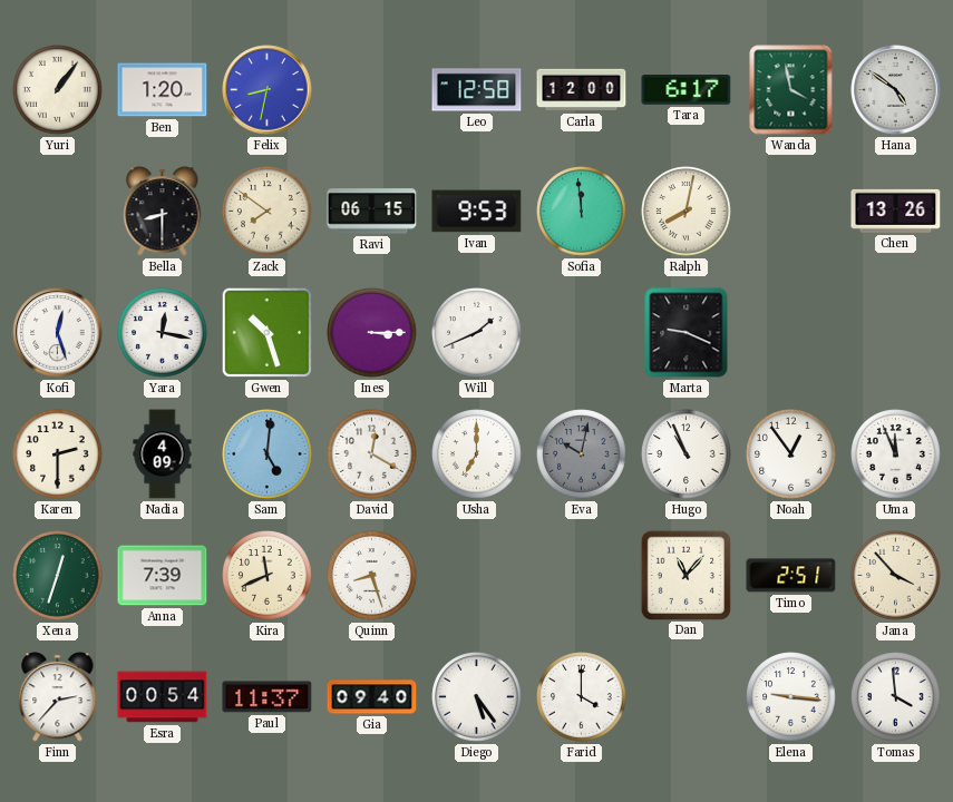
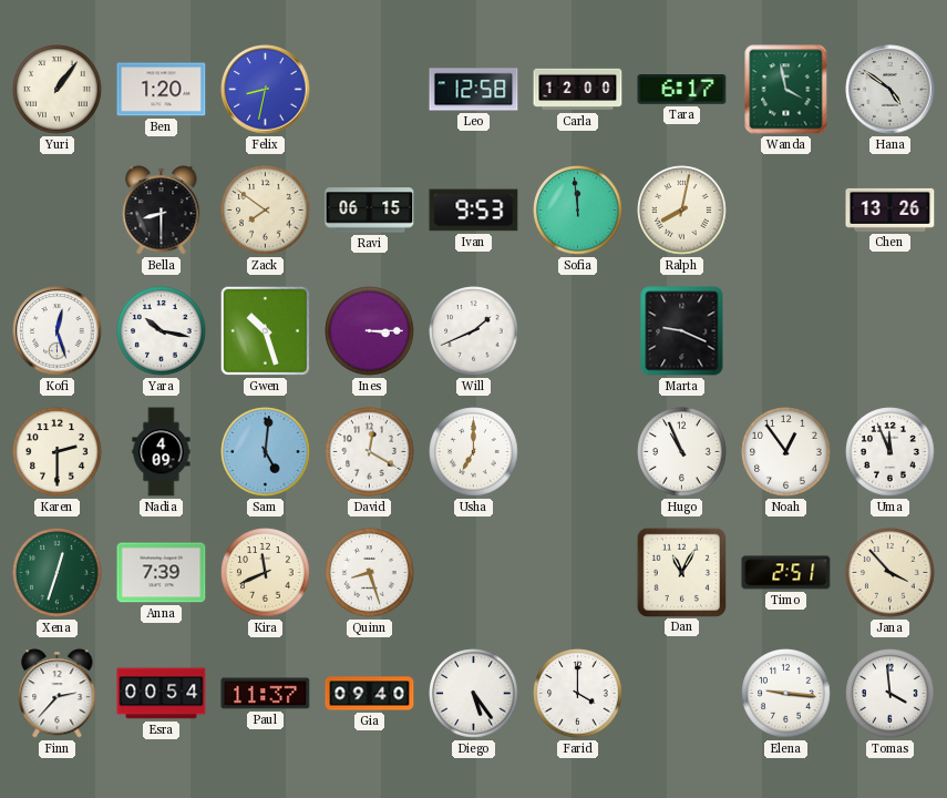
Yara: 12:17 -> 10:17
Eva: 10:02 -> none
Dan: 11:07 -> 11:05
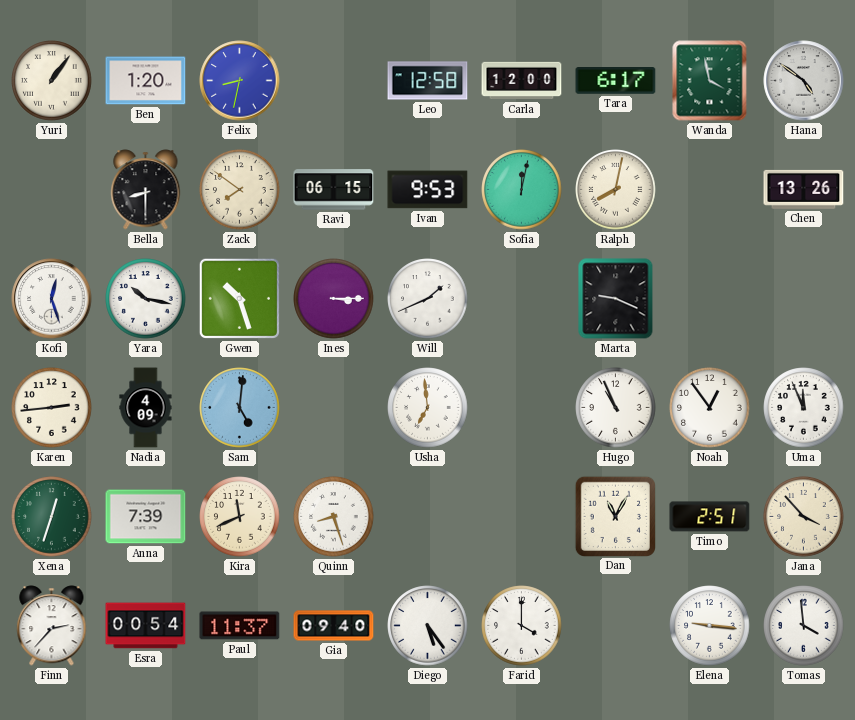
Sofia: 11:59 -> 12:02
Karen: 2:30 -> 2:44
David: 12:20 -> none
Usha: 7:00 -> 6:59
